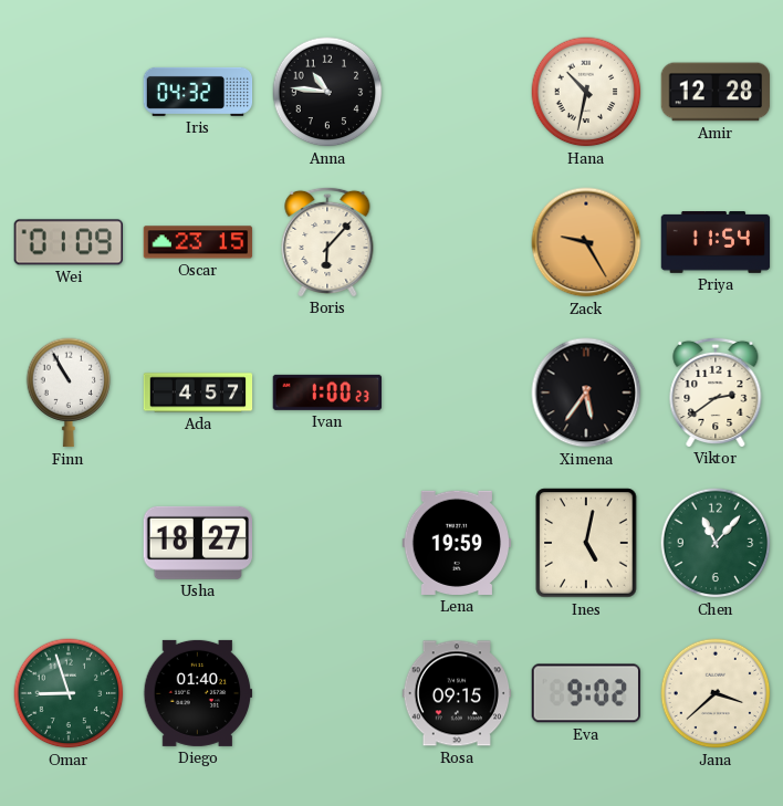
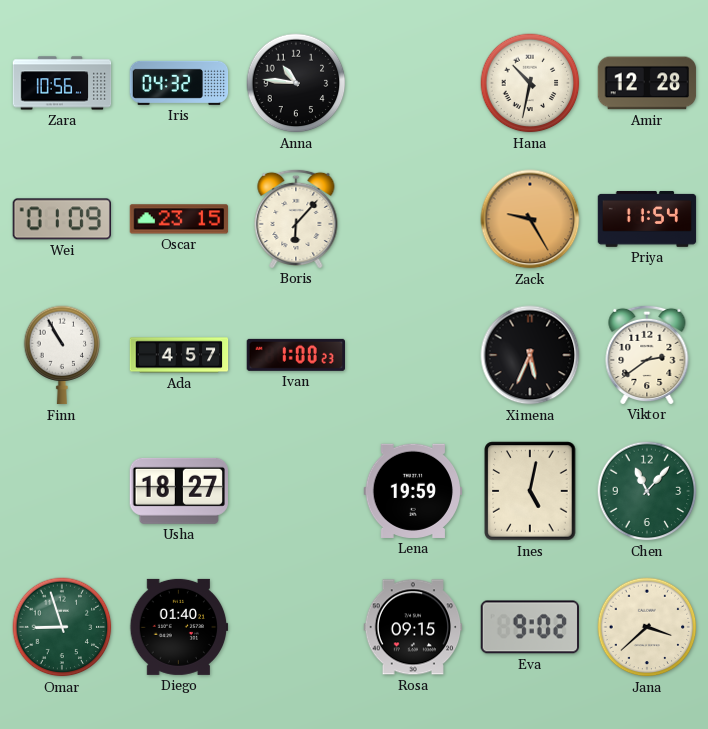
Zara: none -> 10:56
Ximena: 5:36 -> 5:34
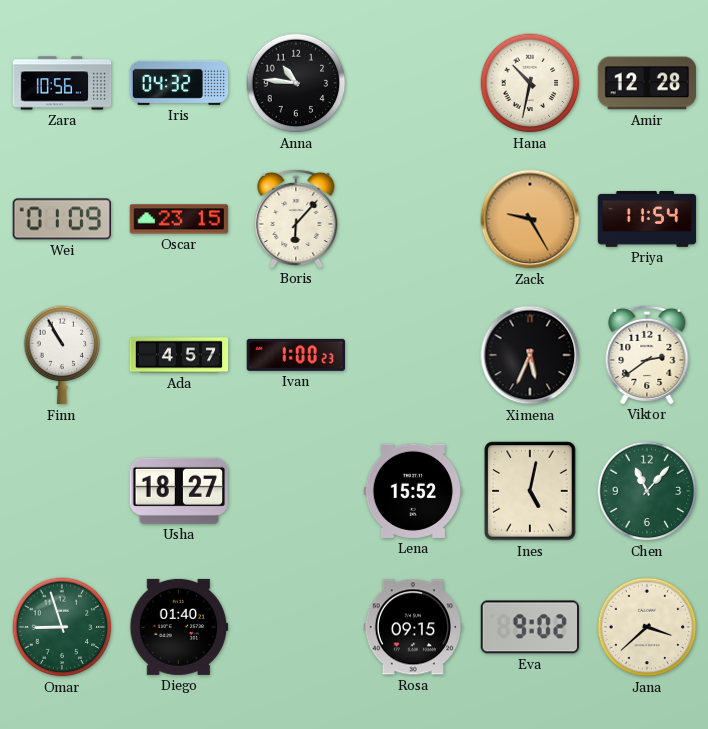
Lena: 19:59 -> 15:52
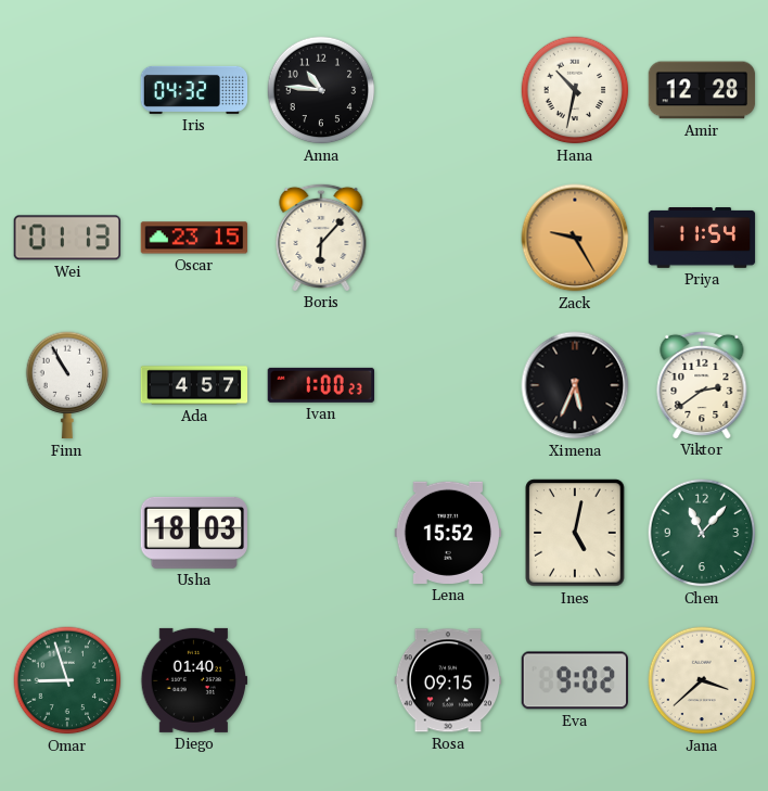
Zara: 10:56 -> none
Wei: 01:09 -> 01:13
Usha: 18:27 -> 18:03
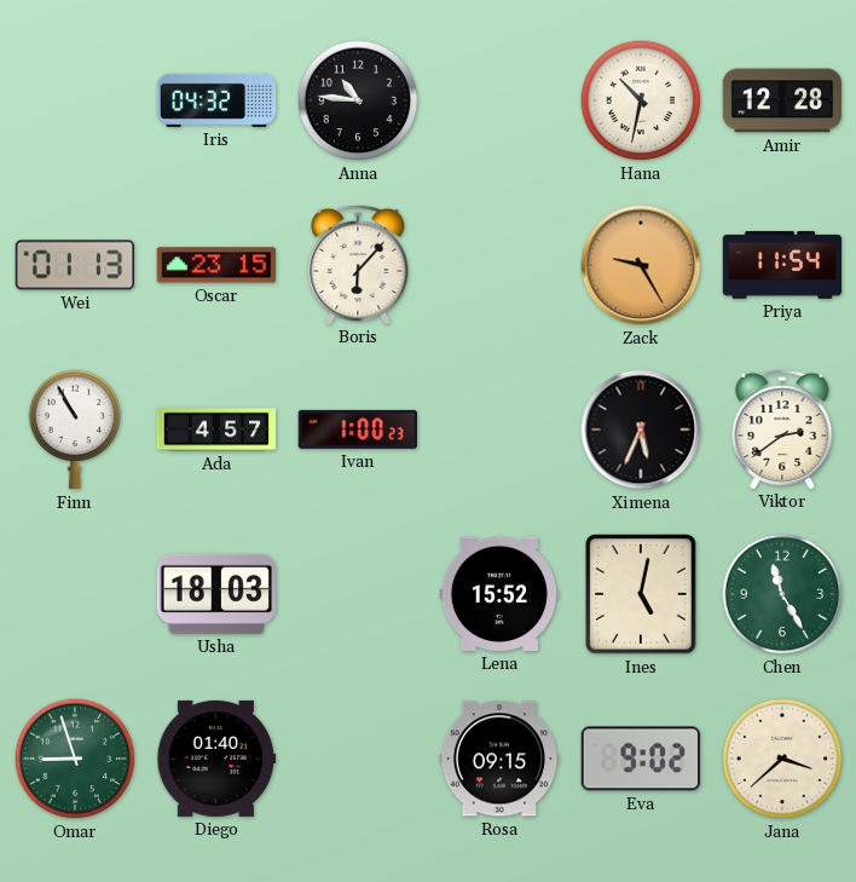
Chen: 11:07 -> 11:25
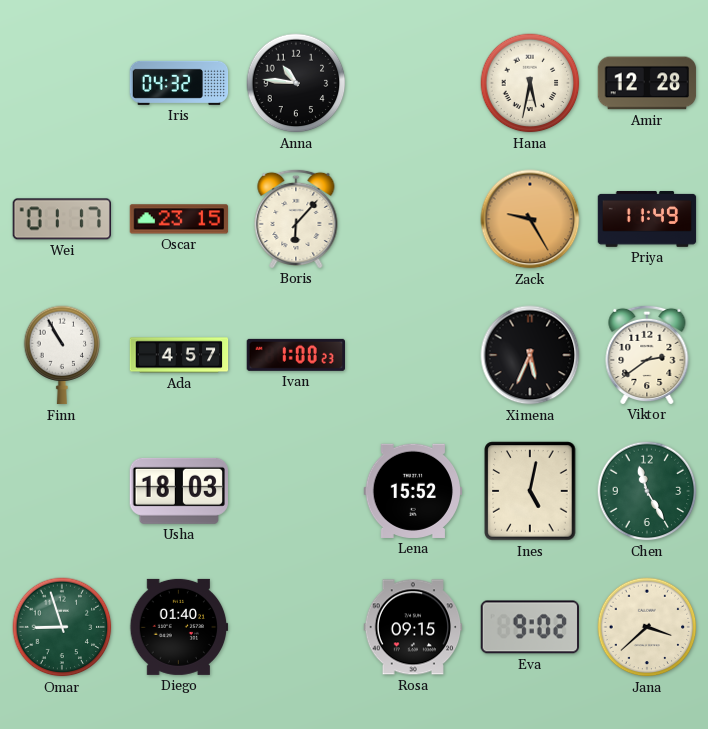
Hana: 10:32 -> 5:32
Wei: 01:13 -> 01:17
Priya: 11:54 -> 11:49
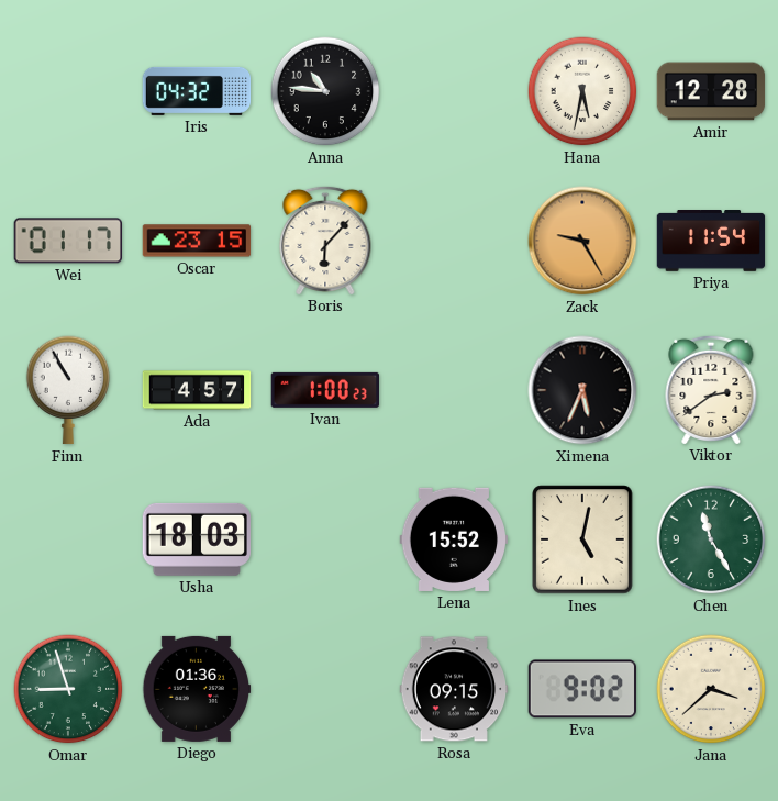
Priya: 11:49 -> 11:54
Diego: 01:40 -> 01:36
